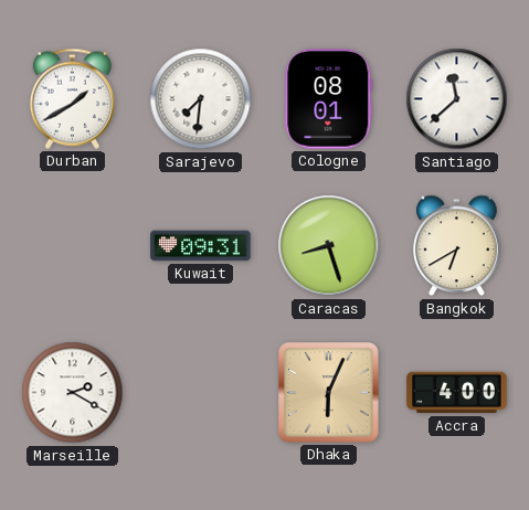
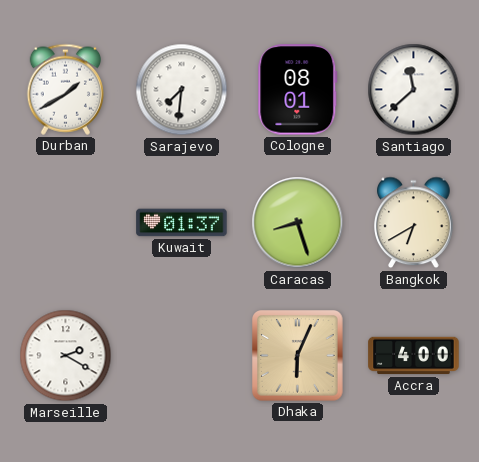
Kuwait: 09:31 -> 01:37
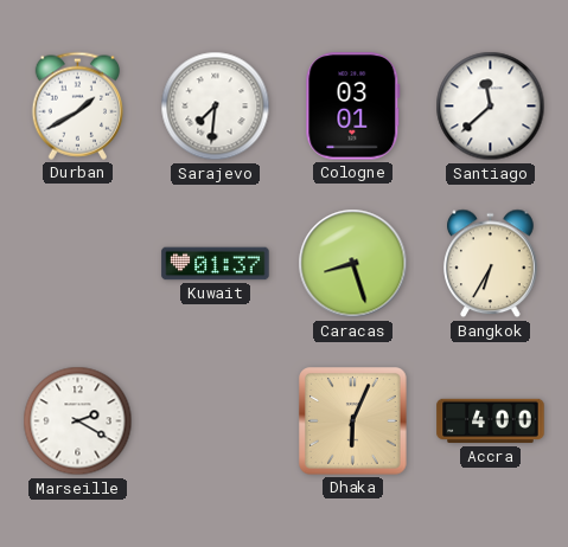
Cologne: 08:01 -> 03:01
Bangkok: 6:40 -> 6:35
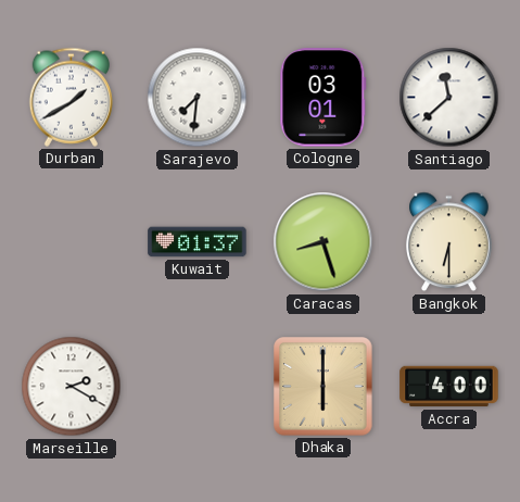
Bangkok: 6:35 -> 6:30
Dhaka: 6:04 -> 6:00
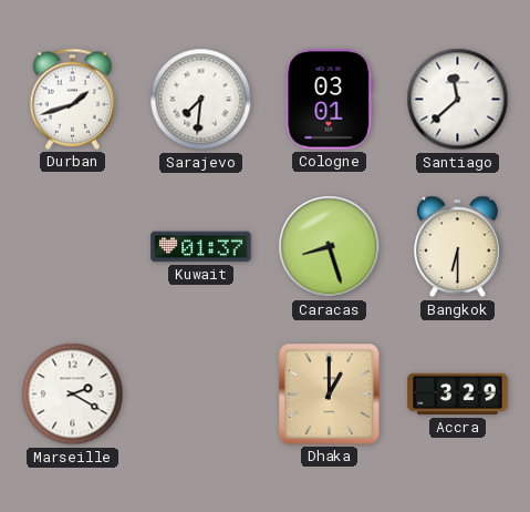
Durban: 1:40 -> 1:42
Dhaka: 6:00 -> 1:00
Accra: 4:00 -> 3:29
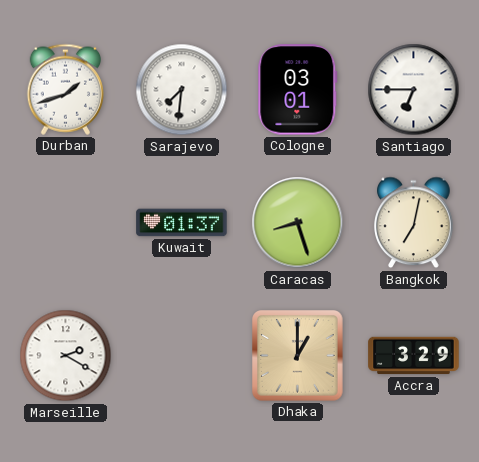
Santiago: 11:38 -> 6:45
Bangkok: 6:30 -> 7:02
